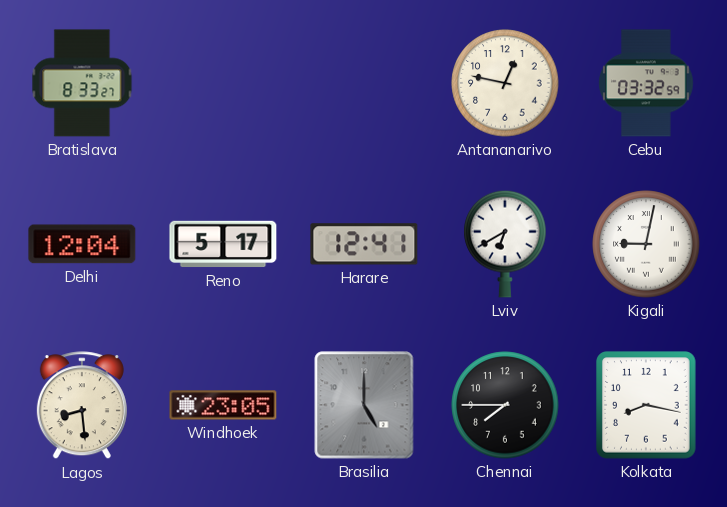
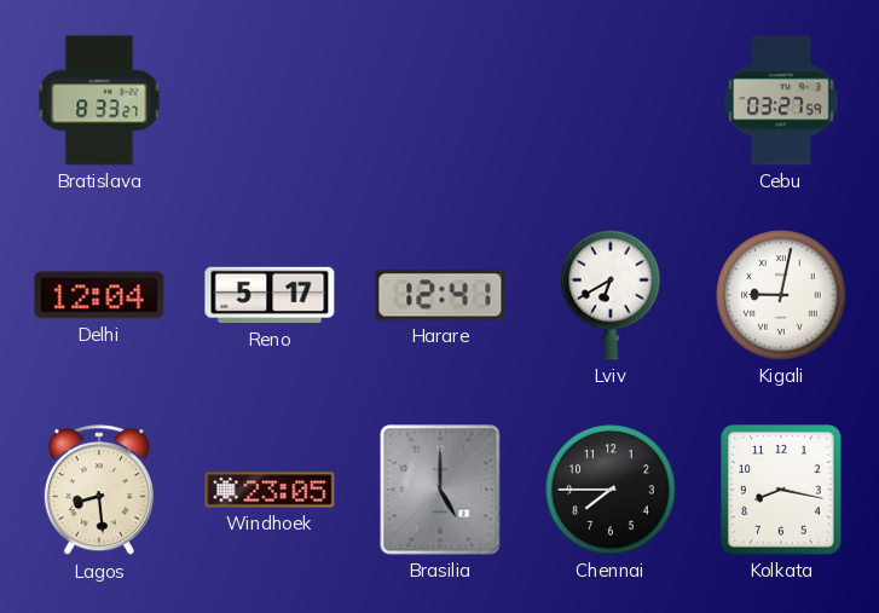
Antananarivo: 12:47 -> none
Cebu: 03:32 -> 03:27
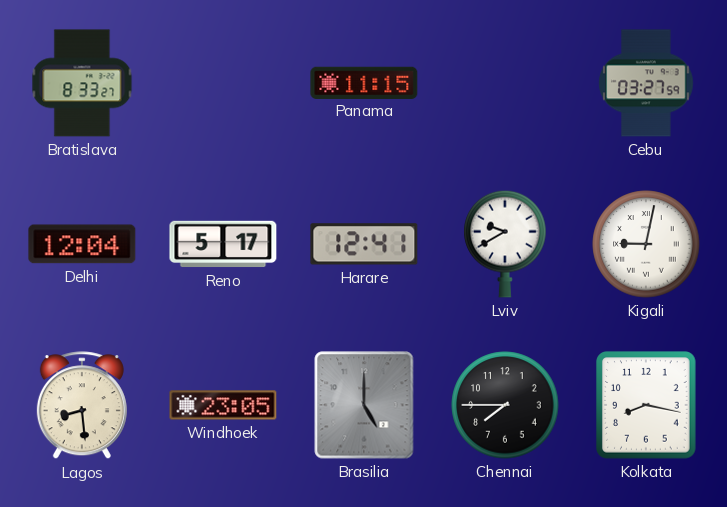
Panama: none -> 11:15
Lviv: 6:40 -> 9:40
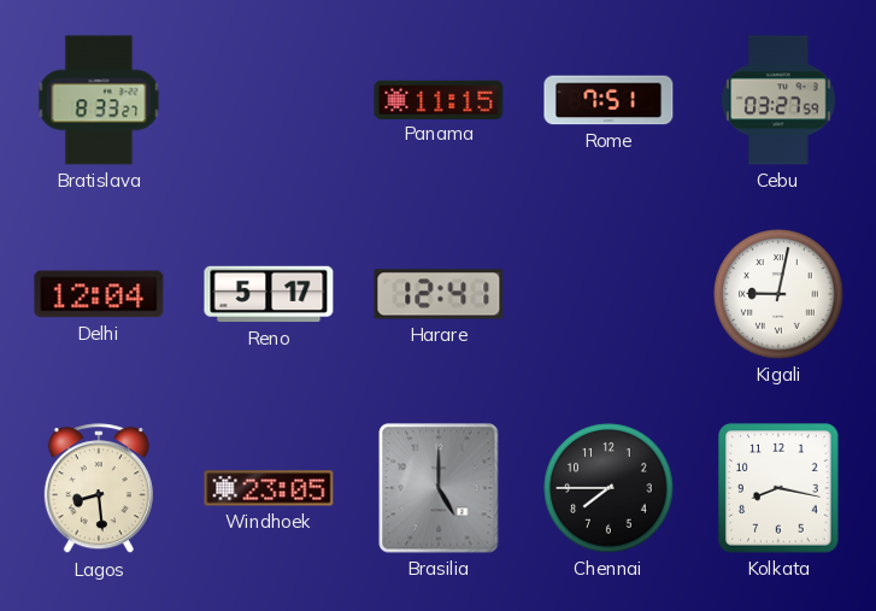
Rome: none -> 7:51
Lviv: 9:40 -> none
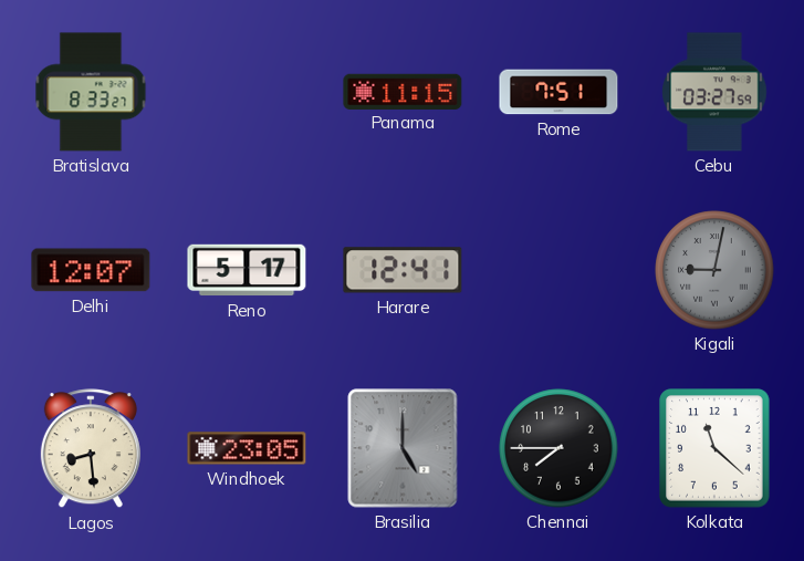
Delhi: 12:04 -> 12:07
Kigali dial: white -> grey
Kolkata: 8:17 -> 11:22
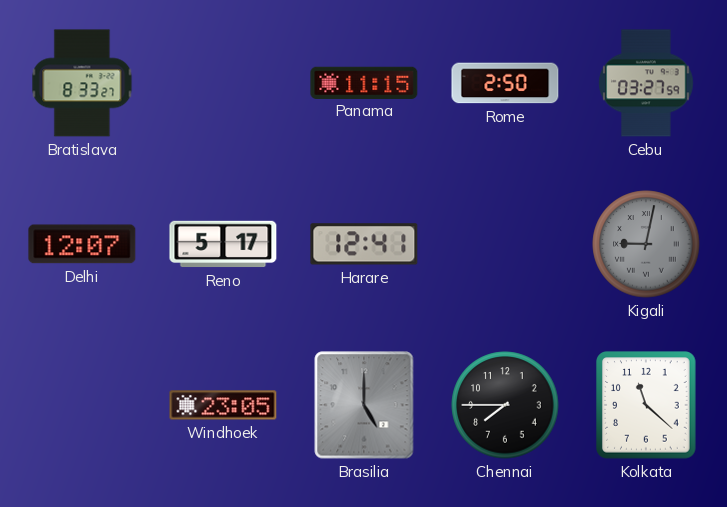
Rome: 7:51 -> 2:50
Lagos: 8:29 -> none
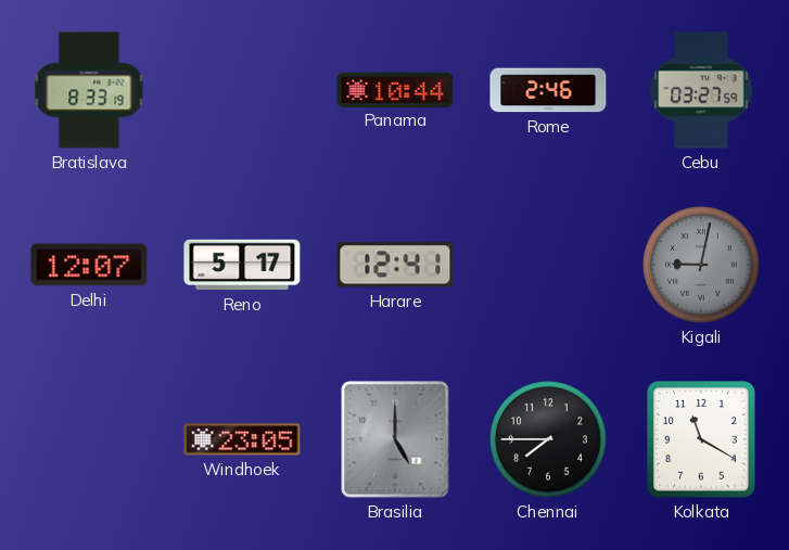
Bratislava: 8:33:27 -> 8:33:19
Panama: 11:15 -> 10:44
Rome: 2:50 -> 2:46
Kolkata: 11:22 -> 11:20
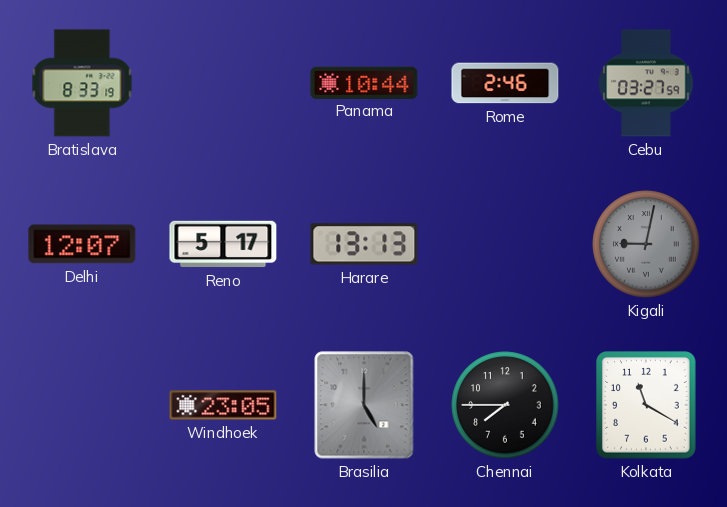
Harare: 12:41 -> 13:13
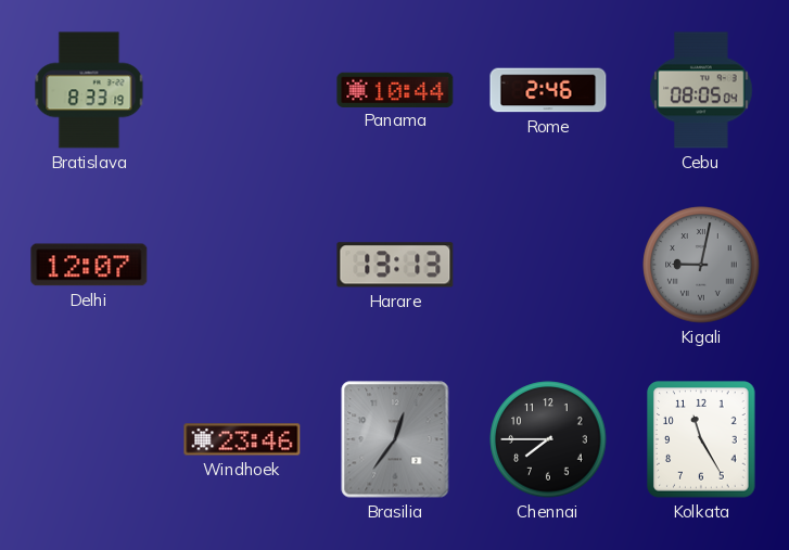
Cebu: 03:27 -> 08:05
Reno: 5:17 -> none
Windhoek: 23:05 -> 23:46
Brasilia: 5:00 -> 12:36
Kolkata: 11:20 -> 11:25
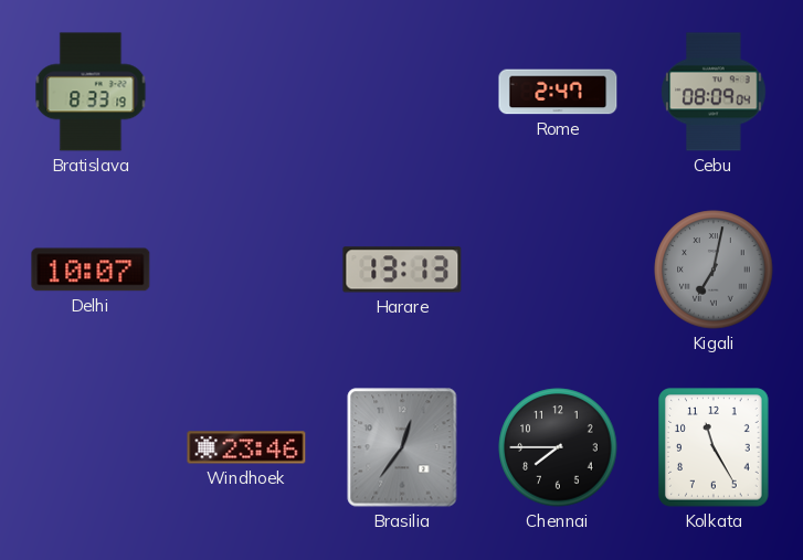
Panama: 10:44 -> none
Rome: 2:46 -> 2:47
Cebu: 08:05 -> 08:09
Delhi: 12:07 -> 10:07
Kigali: 9:02 -> 7:02
